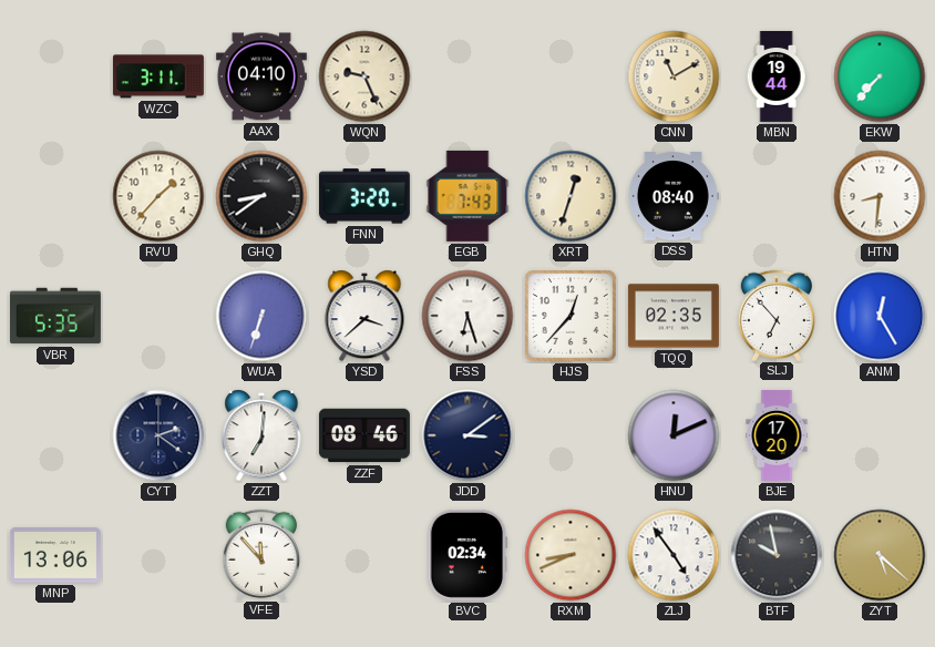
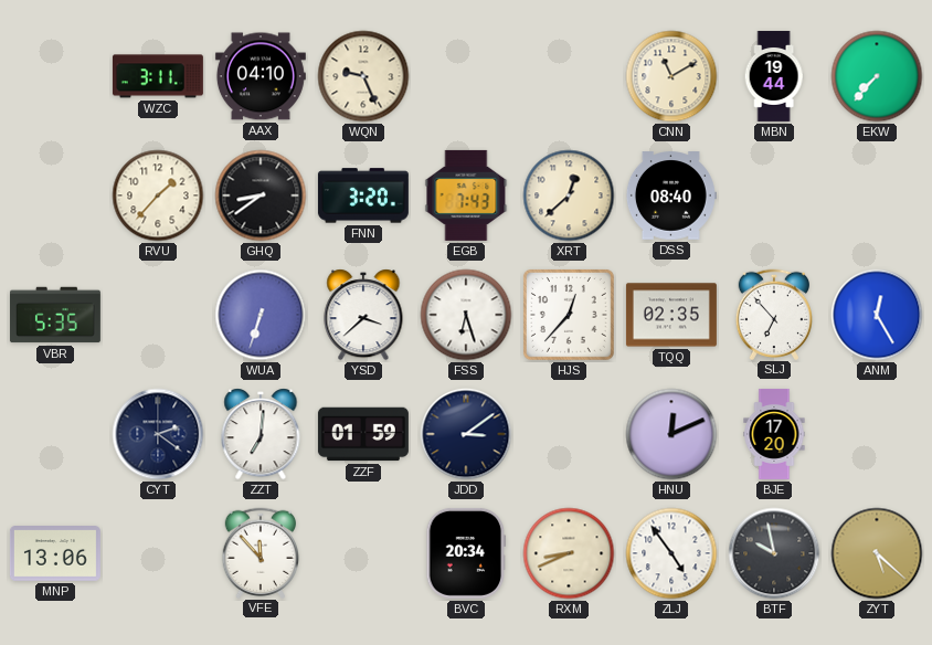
XRT: 12:33 -> 12:38
HTN: 8:31 -> none
ZZF: 08:46 -> 01:59
BVC: 02:34 -> 20:34
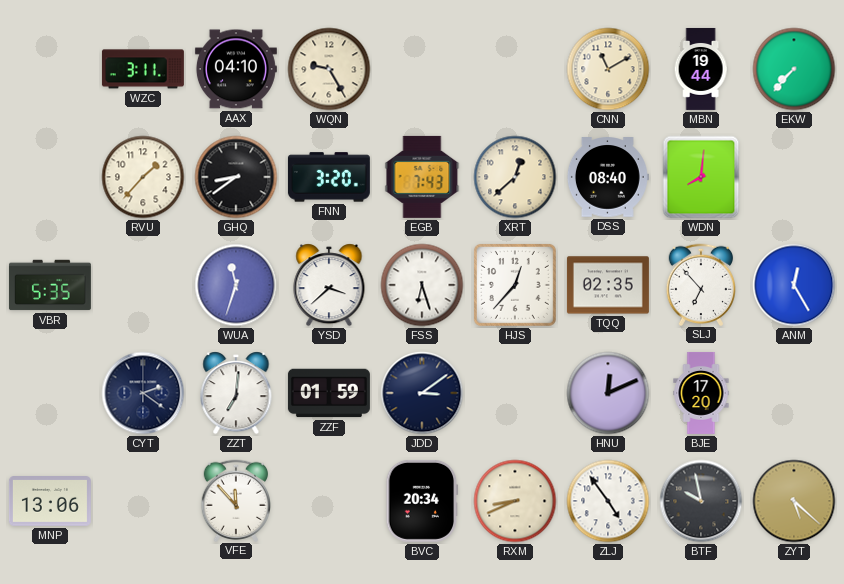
WQN: 9:26 -> 9:25
WDN: none -> 8:01
WUA: 6:33 -> 11:33
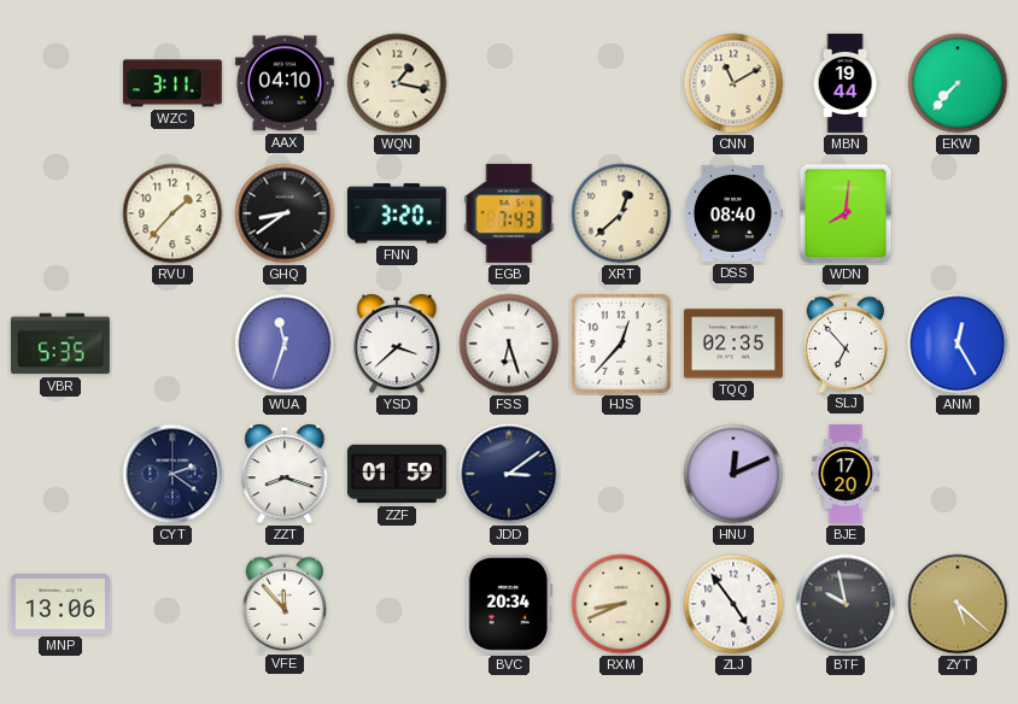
WQN: 9:25 -> 1:17
ZZT: 7:01 -> 8:18
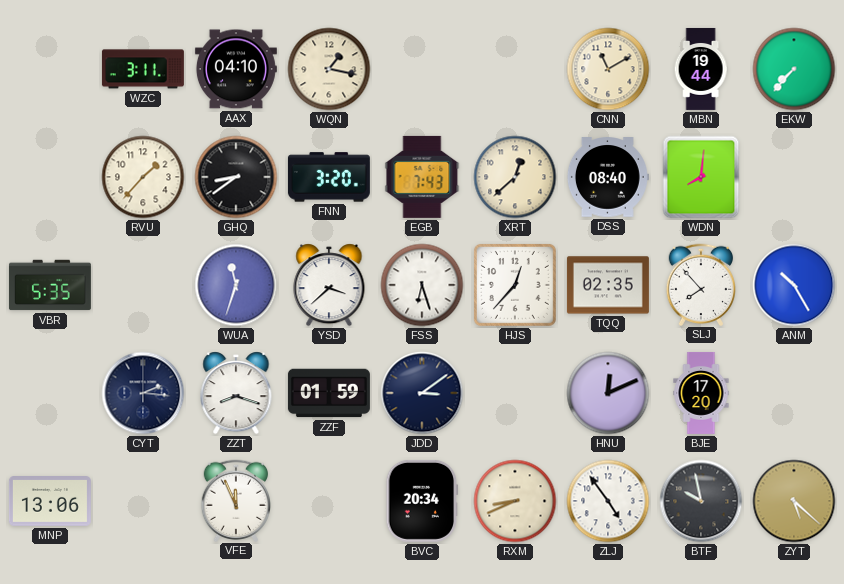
SLJ: 6:53 -> 7:53
ANM: 12:25 -> 10:25
CYT: 2:21 -> 2:16
VFE: 11:53 -> 11:56
